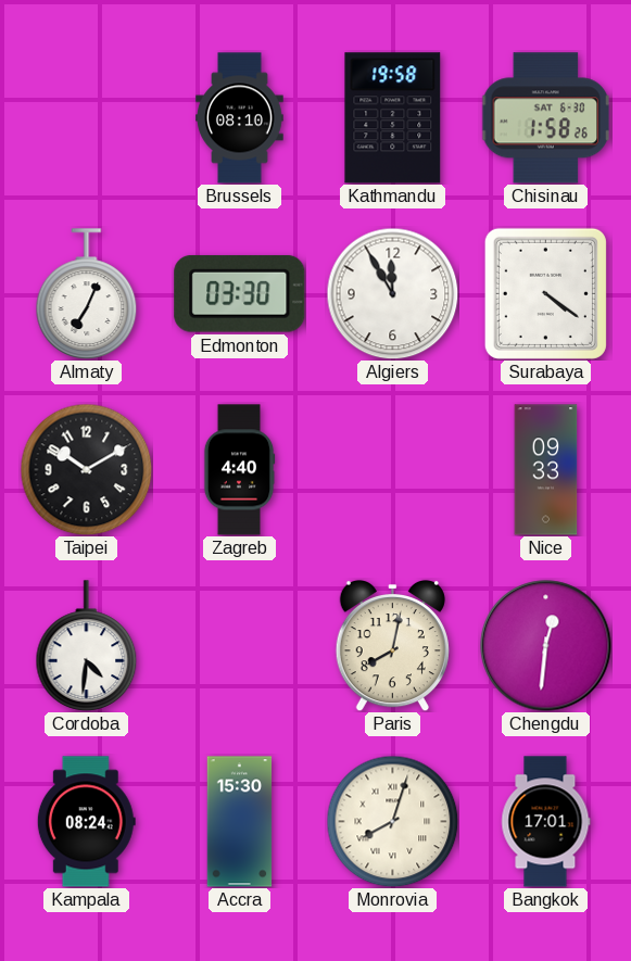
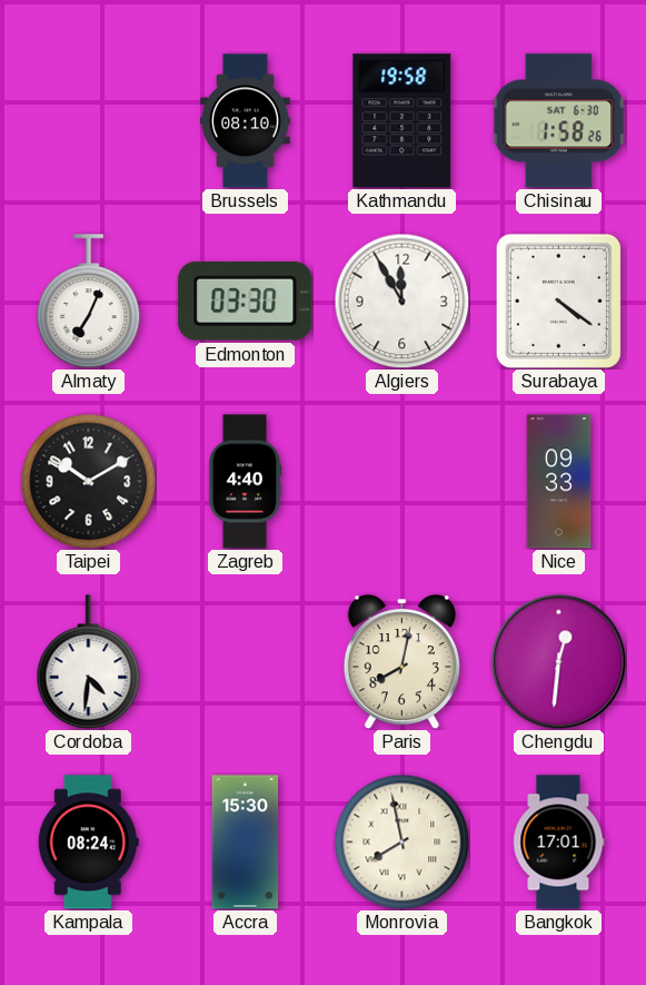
Monrovia: 8:03 -> 7:58
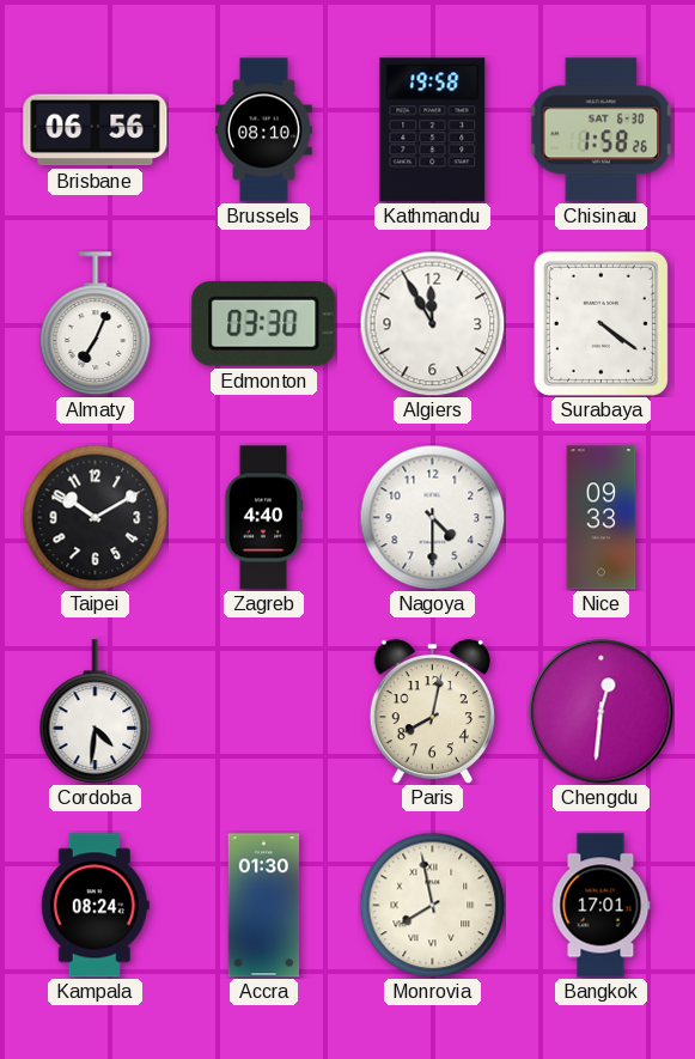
Brisbane: none -> 06:56
Nagoya: none -> 4:30
Accra: 15:30 -> 01:30
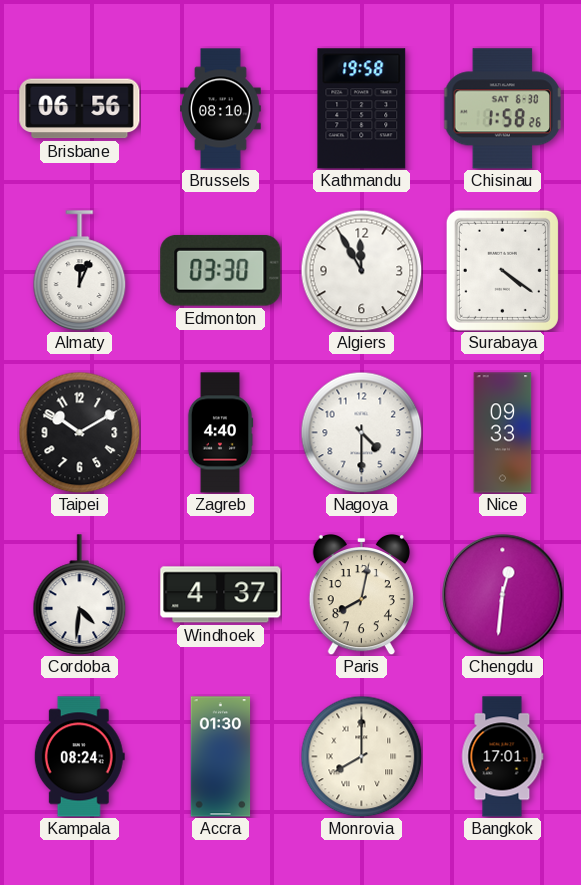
Almaty: 7:04 -> 12:04
Windhoek: none -> 4:37
Monrovia: 7:58 -> 8:00
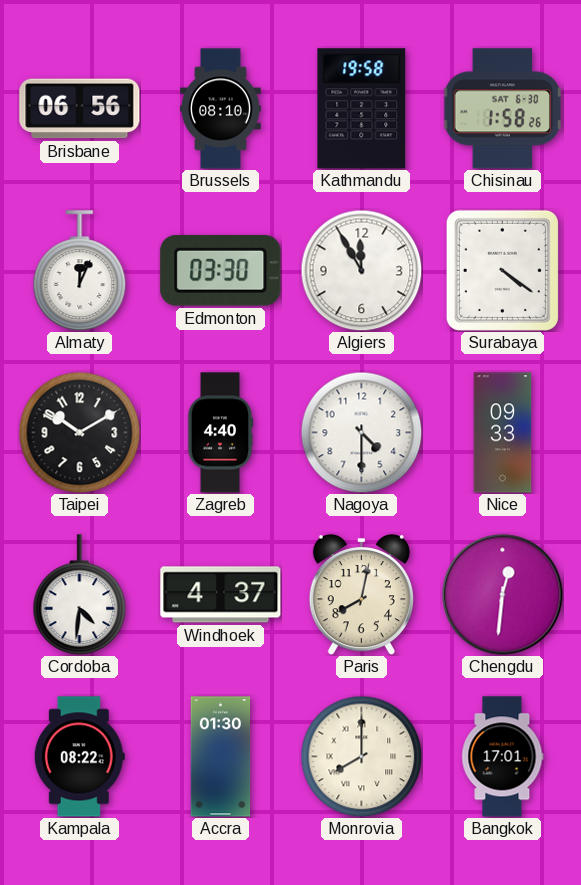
Kampala: 08:24 -> 08:22
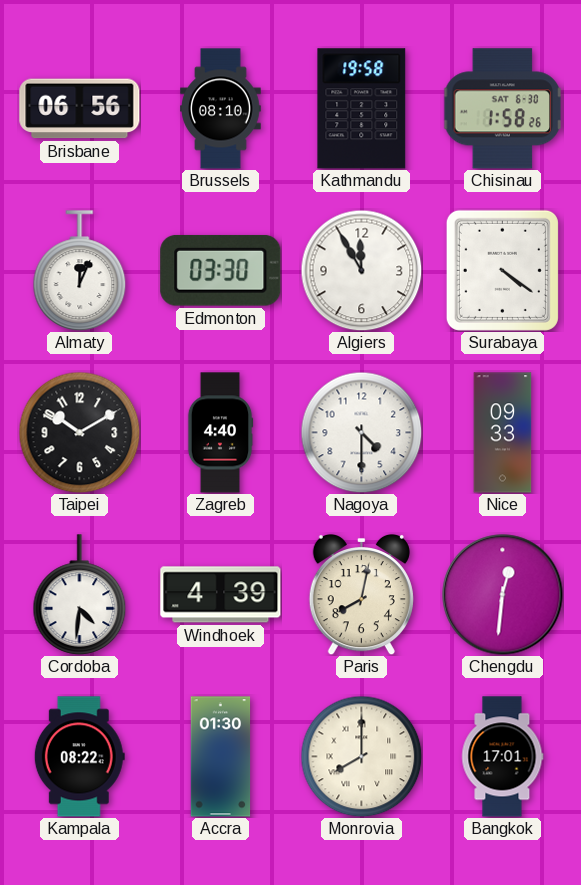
Windhoek: 4:37 -> 4:39
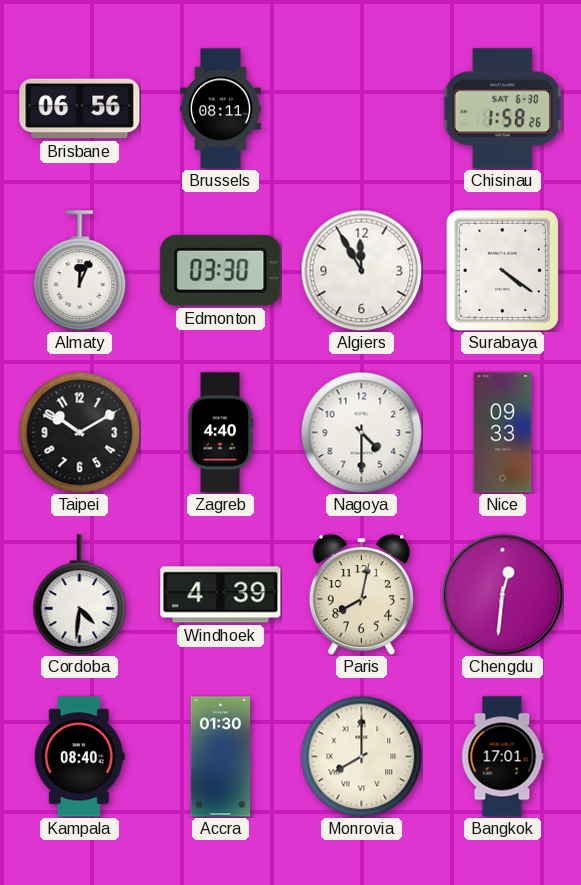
Brussels: 08:10 -> 08:11
Kathmandu: 19:58 -> none
Kampala: 08:22 -> 08:40
